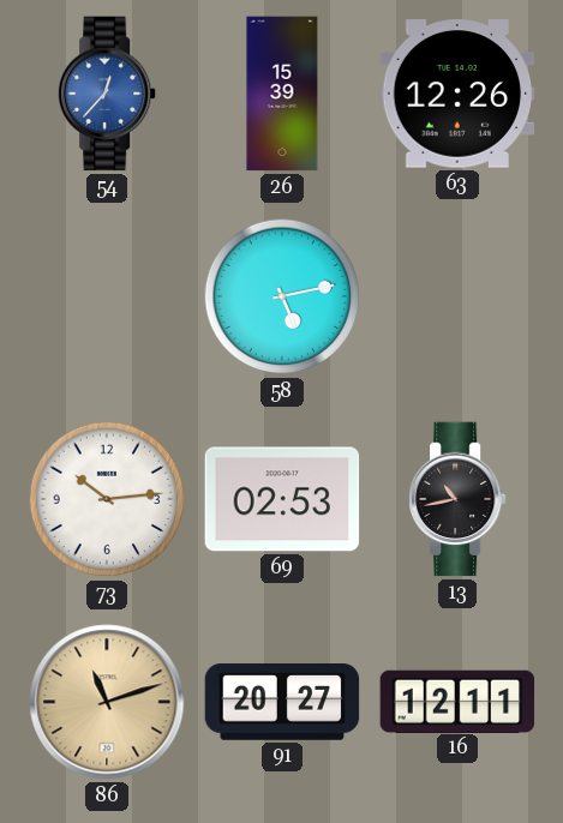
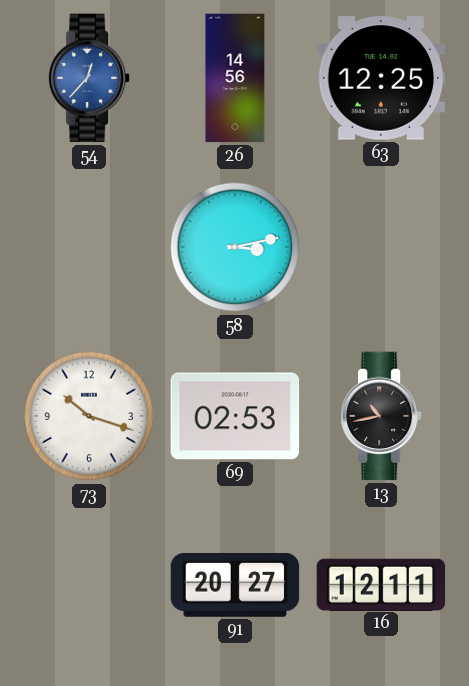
26: 15:39 -> 14:56
63: 12:26 -> 12:25
58: 5:13 -> 3:13
73: 10:14 -> 10:18
86: 11:12 -> none
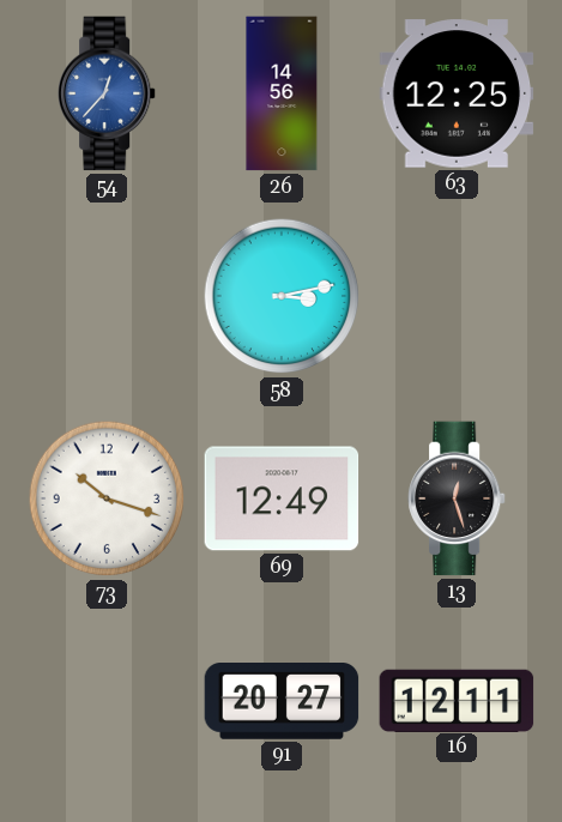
69: 02:53 -> 12:49
13: 10:43 -> 12:27
